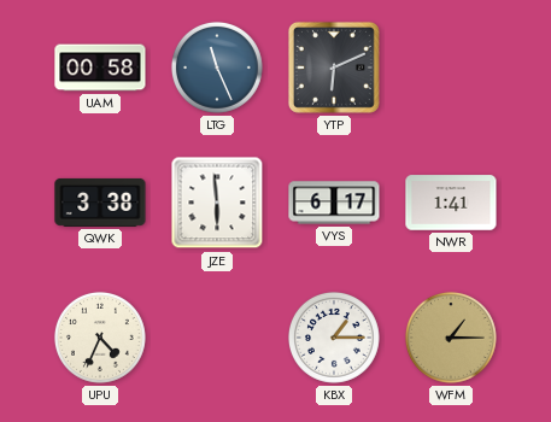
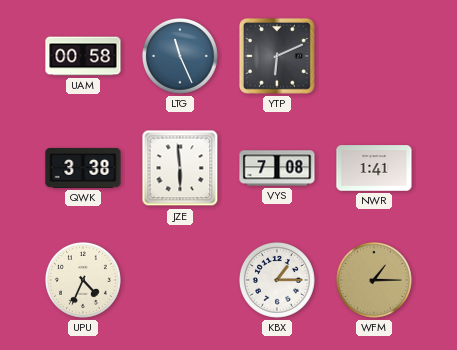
VYS: 6:17 -> 7:08
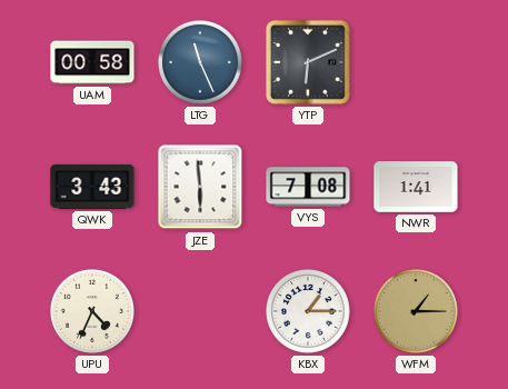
QWK: 3:38 -> 3:43
